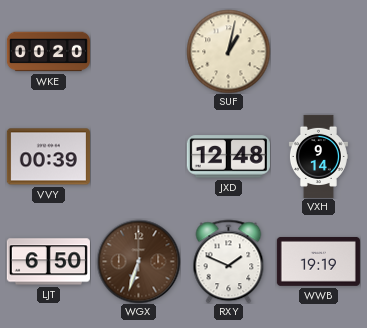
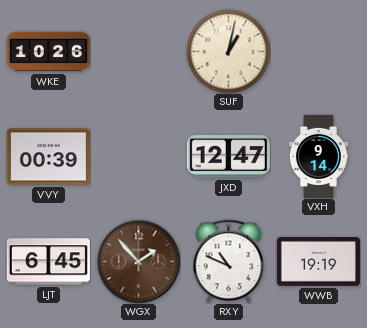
WKE: 00:20 -> 10:26
JXD: 12:48 -> 12:47
LJT: 6:50 -> 6:45
WGX: 6:33 -> 1:53
RXY: 1:49 -> 10:49
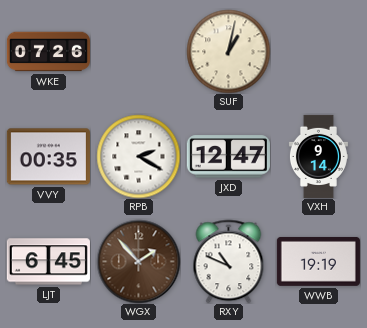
WKE: 10:26 -> 07:26
VVY: 00:39 -> 00:35
RPB: none -> 2:20
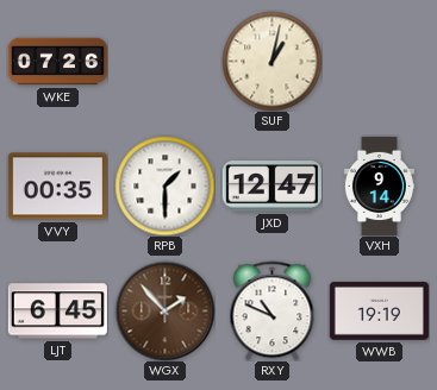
RPB: 2:20 -> 1:30
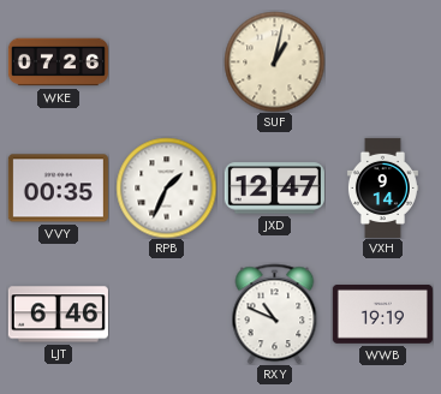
RPB: 1:30 -> 1:34
LJT: 6:45 -> 6:46
WGX: 1:53 -> none
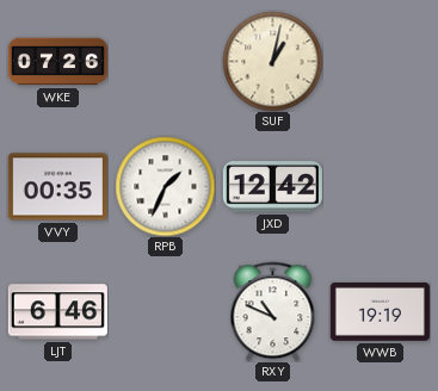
JXD: 12:47 -> 12:42
VXH: 9:14 -> none
